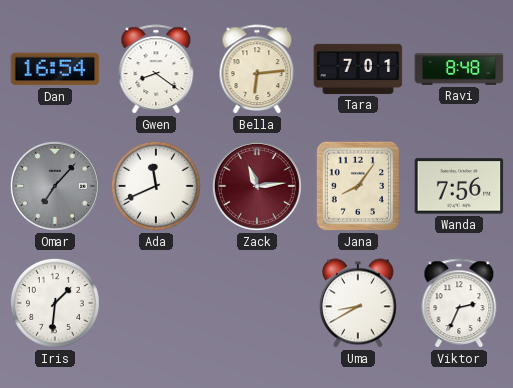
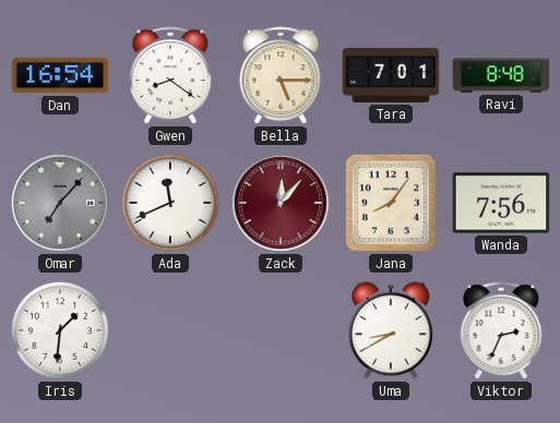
Bella: 6:14 -> 5:15
Zack: 11:14 -> 12:07
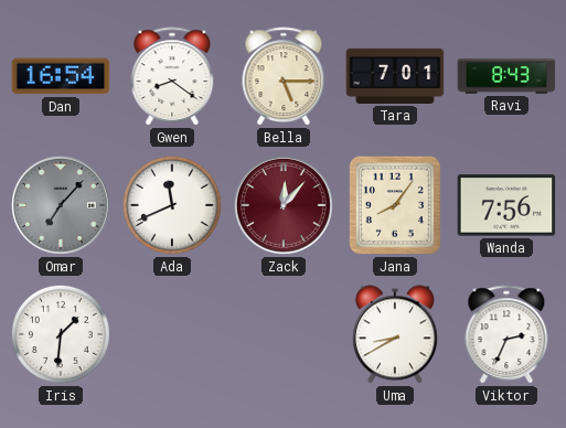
Ravi: 8:48 -> 8:43
